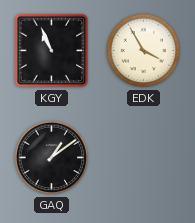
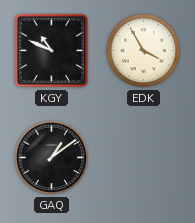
KGY: 10:56 -> 10:49
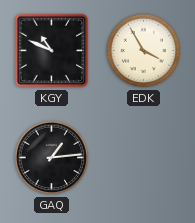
GAQ: 1:09 -> 1:14
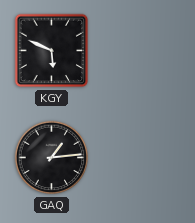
KGY: 10:49 -> 5:49
EDK: 3:55 -> none
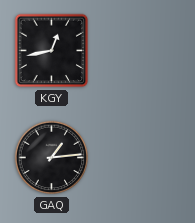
KGY: 5:49 -> 12:43
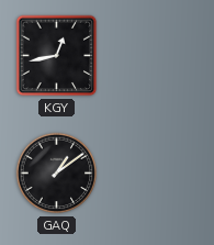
GAQ: 1:14 -> 1:09
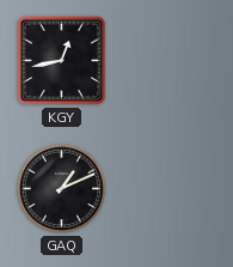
GAQ: 1:09 -> 1:11
